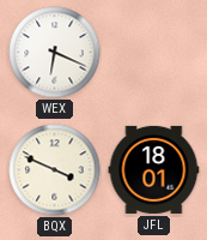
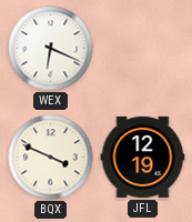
JFL: 18:01 -> 12:19
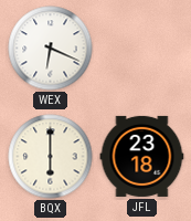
BQX: 3:49 -> 6:00
JFL: 12:19 -> 23:18
